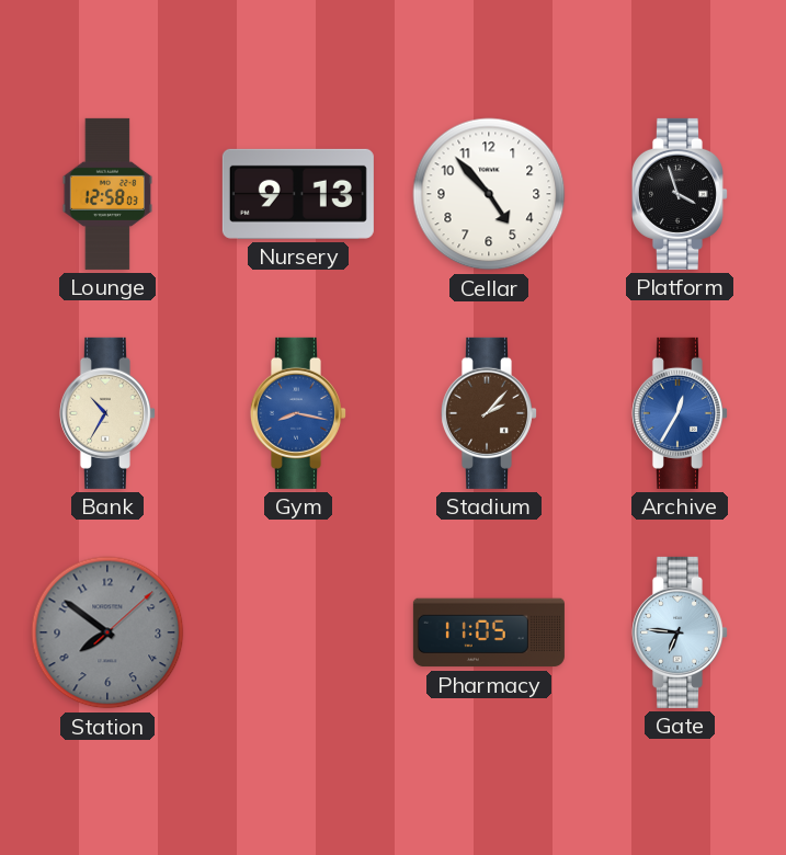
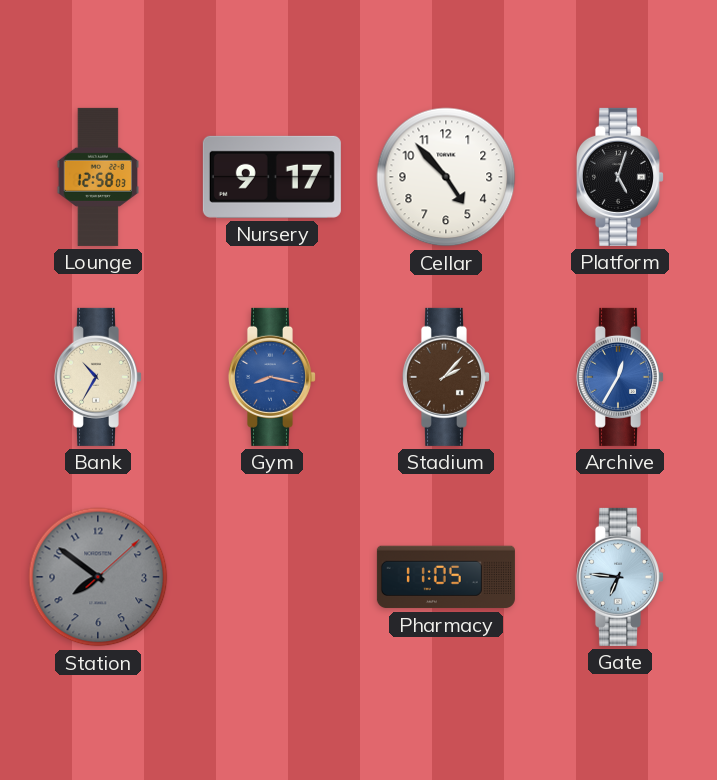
Nursery: 9:13 -> 9:17
Platform: 3:57 -> 5:03
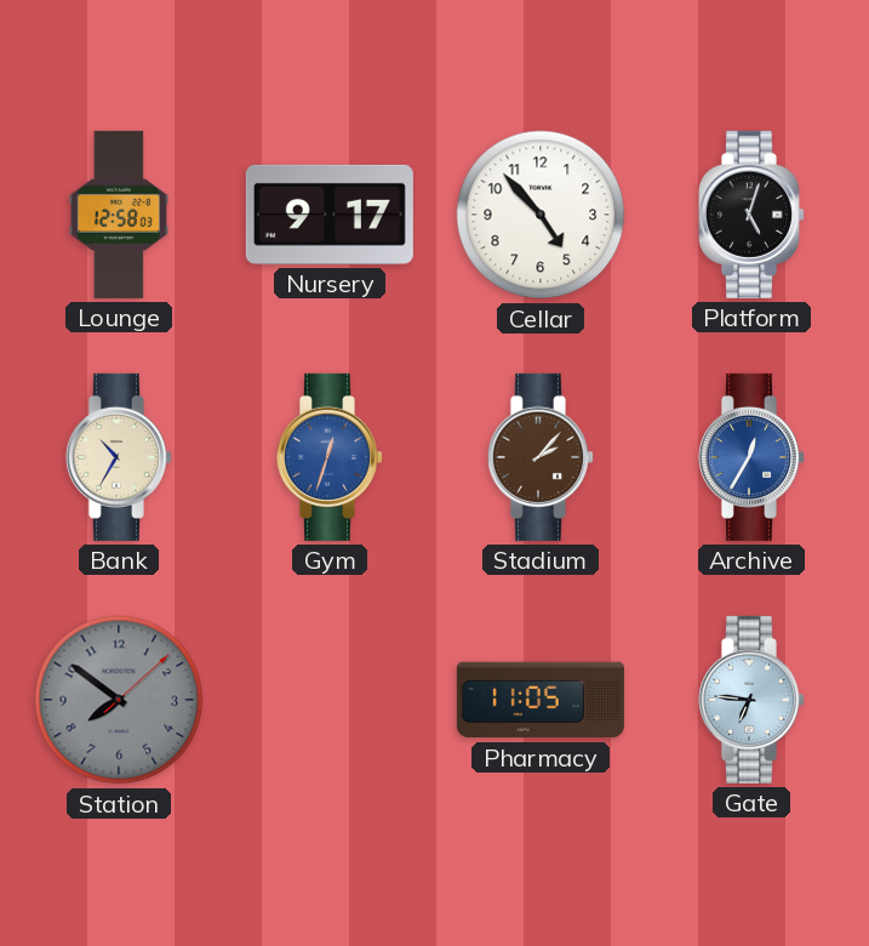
Gym: 8:17 -> 12:33
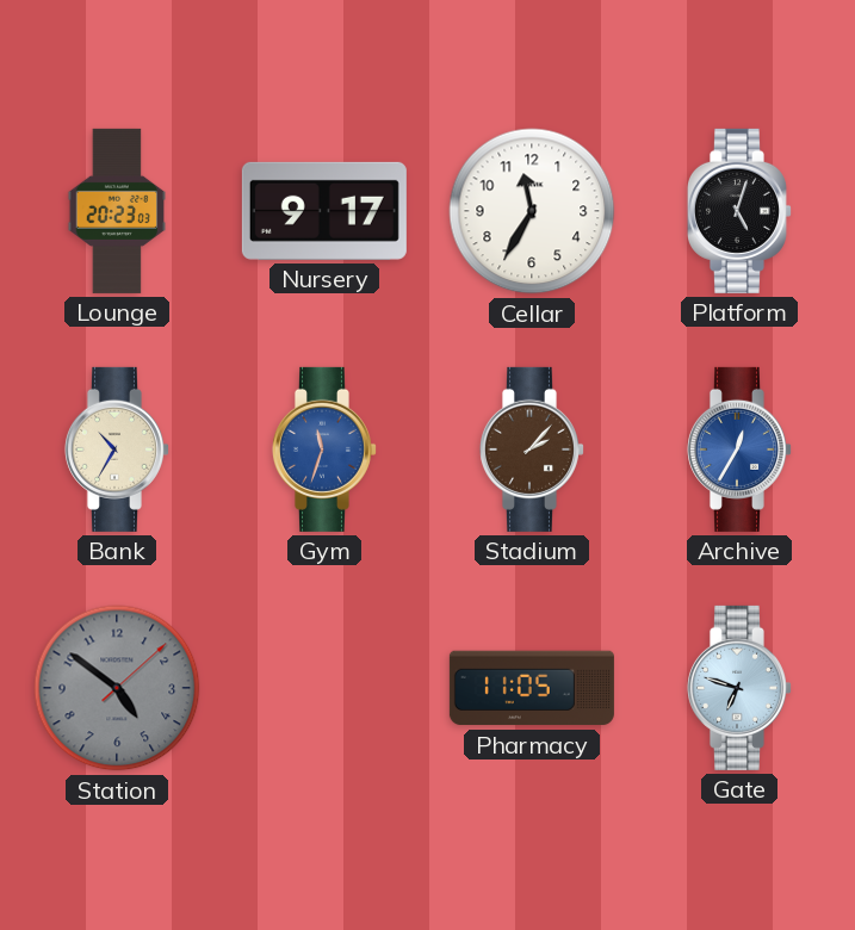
Lounge: 12:58 -> 20:23
Cellar: 4:53 -> 11:35
Gym: 12:33 -> 11:33
Station: 7:51 -> 4:51
Gate: 6:46 -> 6:48
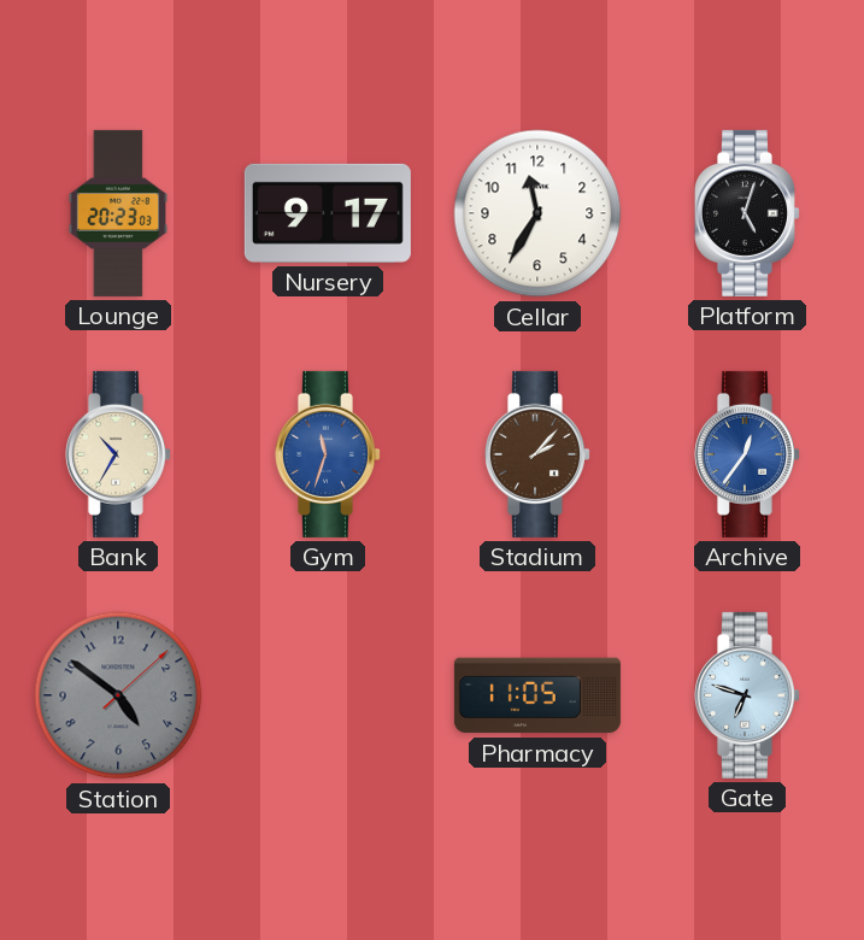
Archive: 12:35 -> 12:36
